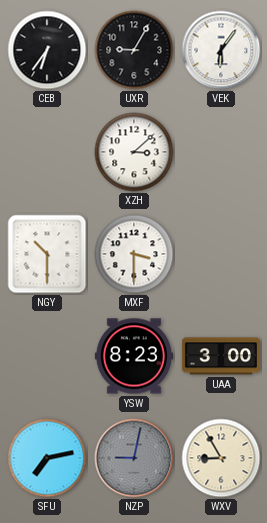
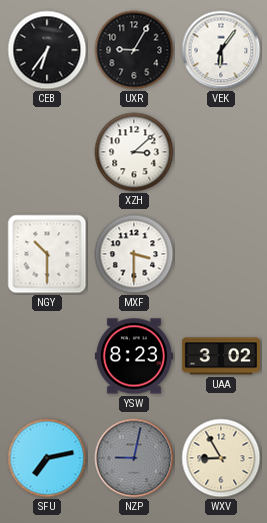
UAA: 3:00 -> 3:02
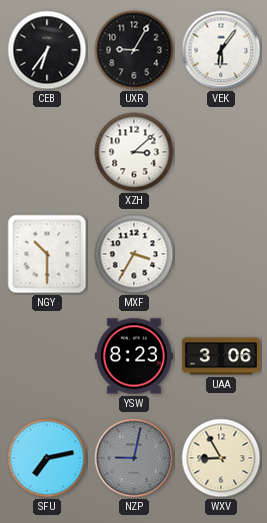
MXF: 3:30 -> 3:35
UAA: 3:02 -> 3:06
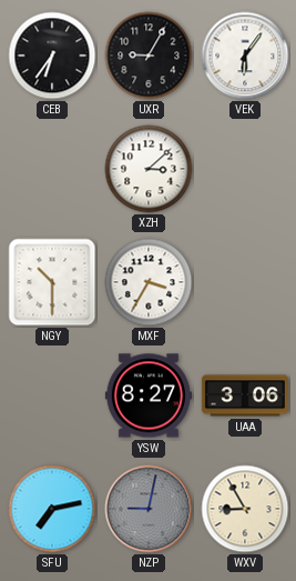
YSW: 8:23 -> 8:27
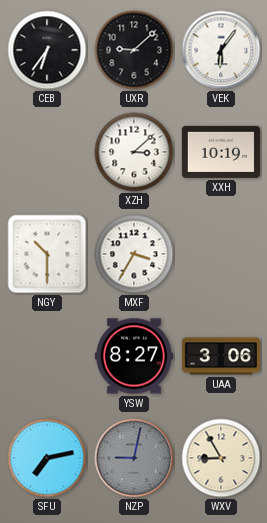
UXR: 9:05 -> 9:08
XXH: none -> 10:19
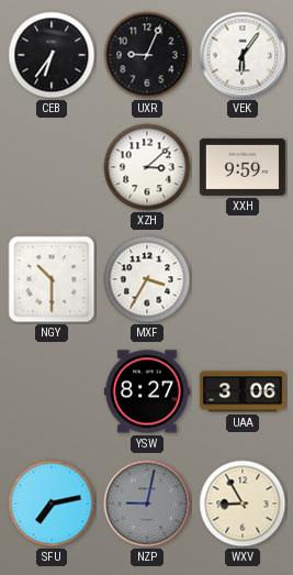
UXR: 9:08 -> 9:04
XXH: 10:19 -> 9:59
